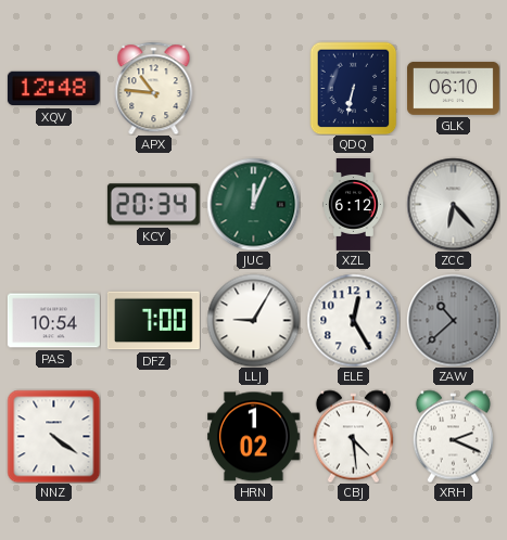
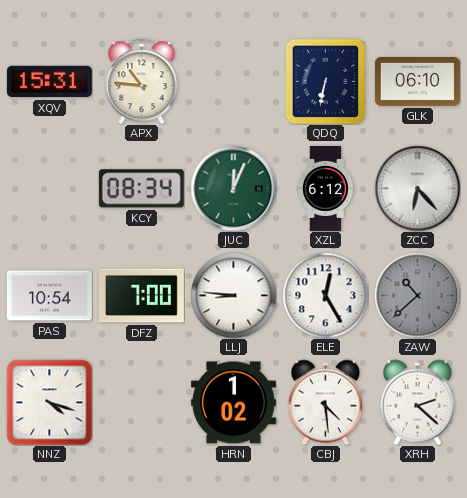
XQV: 12:48 -> 15:31
KCY: 20:34 -> 08:34
LLJ: 9:05 -> 8:46
NNZ: 4:21 -> 4:18
XRH: 2:19 -> 2:22
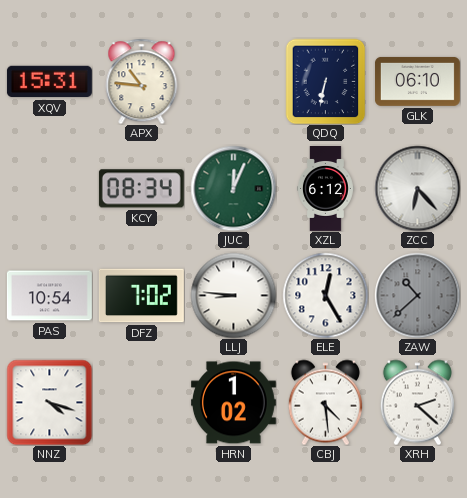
DFZ: 7:00 -> 7:02
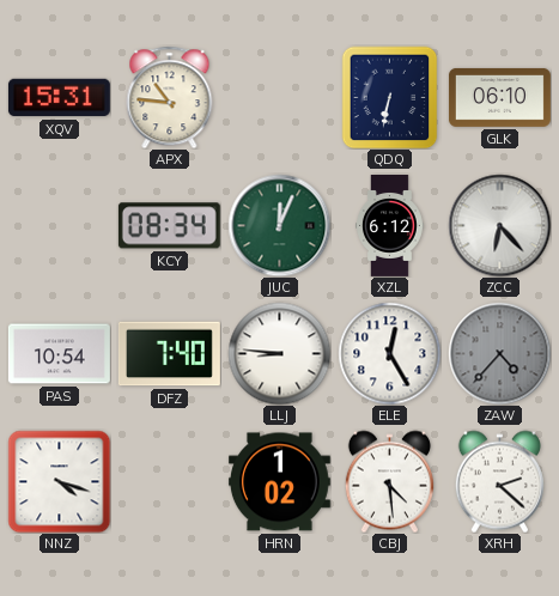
DFZ: 7:02 -> 7:40
ZAW: 10:38 -> 4:37
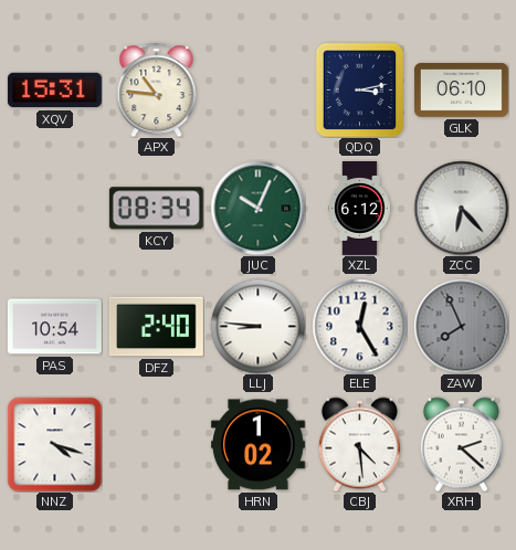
QDQ: 6:32 -> 3:13
JUC: 12:04 -> 10:04
DFZ: 7:40 -> 2:40
ZAW: 4:37 -> 7:56
